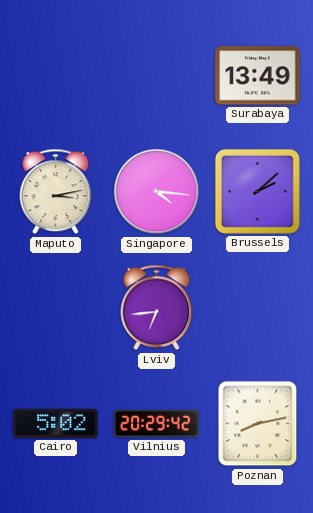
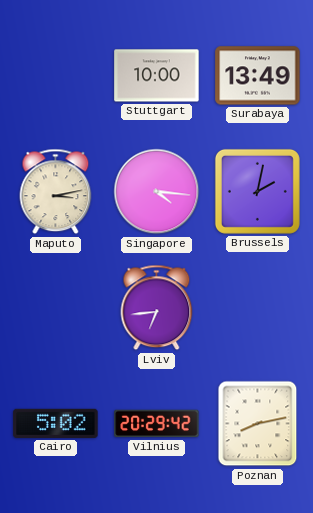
Stuttgart: none -> 10:00
Brussels: 2:08 -> 2:02
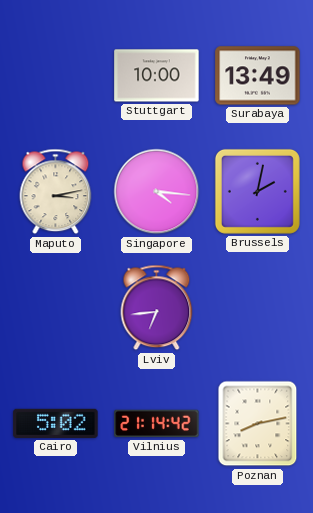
Vilnius: 20:29 -> 21:14
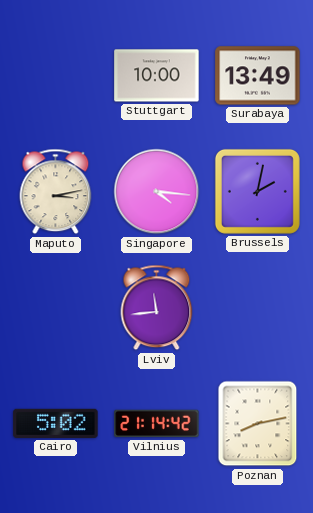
Lviv: 6:44 -> 11:44
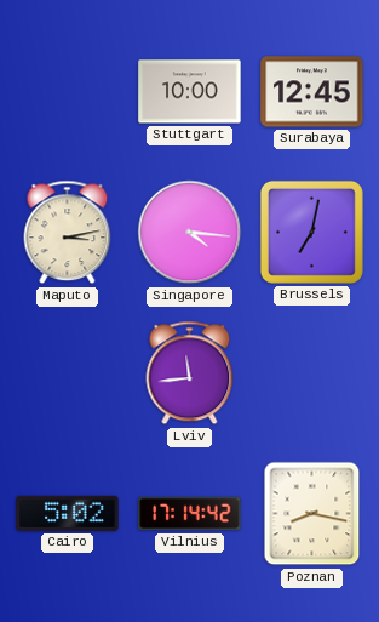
Surabaya: 13:49 -> 12:45
Brussels: 2:02 -> 7:02
Vilnius: 21:14 -> 17:14
Poznan: 8:13 -> 8:17
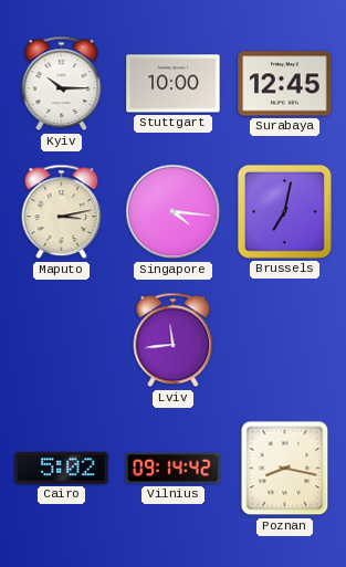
Kyiv: none -> 10:15
Vilnius: 17:14 -> 09:14
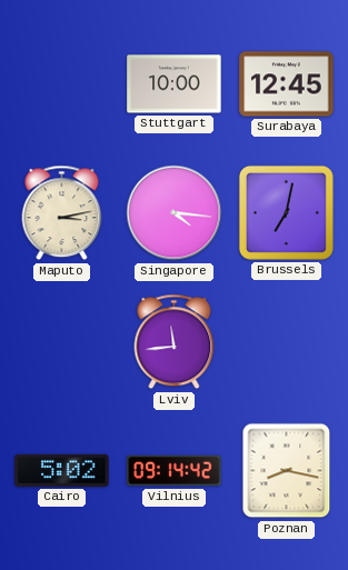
Kyiv: 10:15 -> none
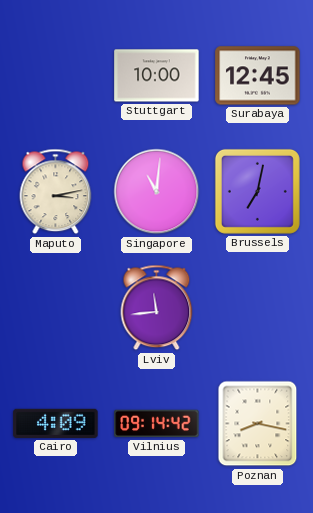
Singapore: 4:16 -> 11:01
Cairo: 5:02 -> 4:09
